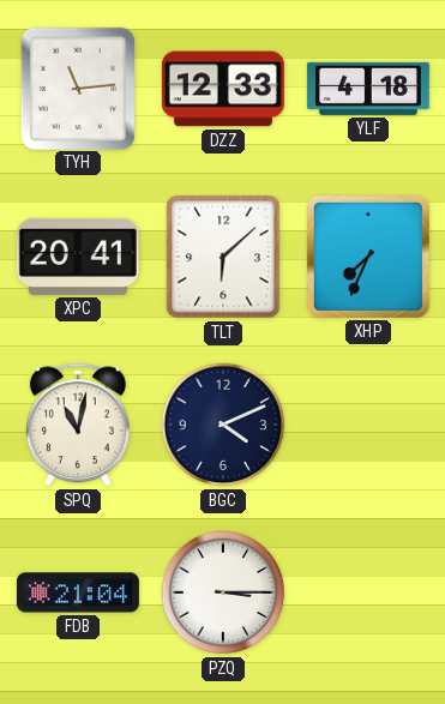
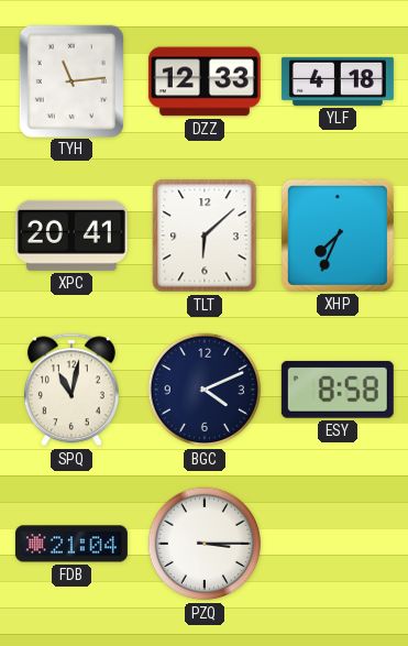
ESY: none -> 8:58
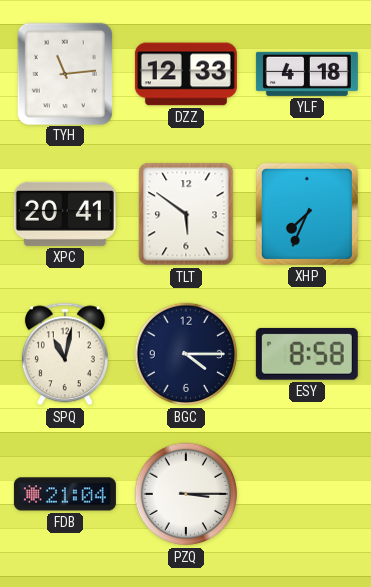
TLT: 6:08 -> 5:51
BGC: 4:11 -> 4:15
